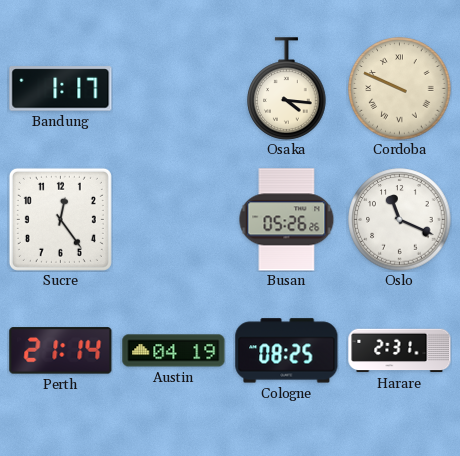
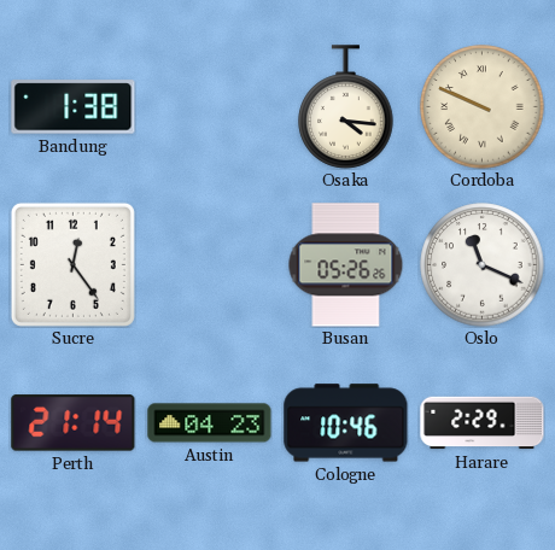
Bandung: 1:17 -> 1:38
Austin: 04:19 -> 04:23
Cologne: 08:25 -> 10:46
Harare: 2:31 -> 2:29
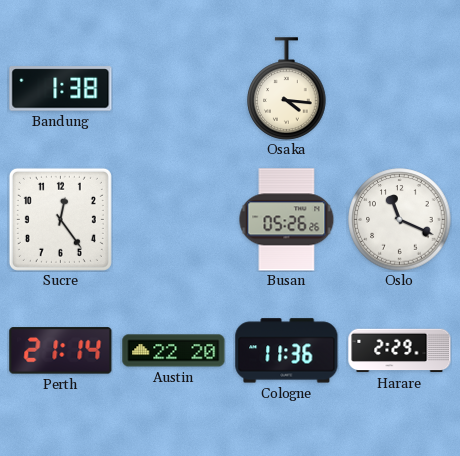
Cordoba: 9:49 -> none
Austin: 04:23 -> 22:20
Cologne: 10:46 -> 11:36
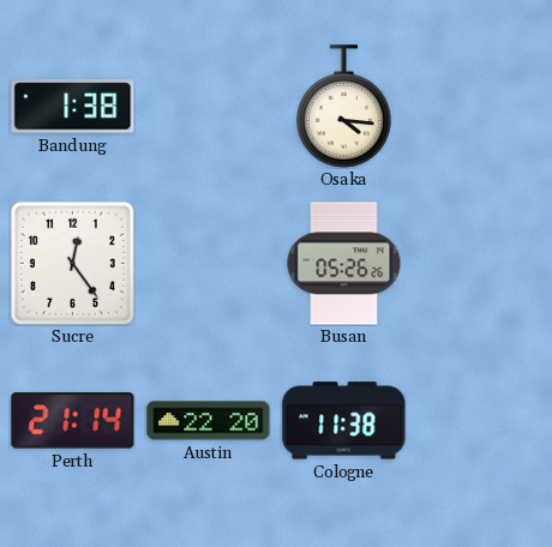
Oslo: 11:19 -> none
Cologne: 11:36 -> 11:38
Harare: 2:29 -> none
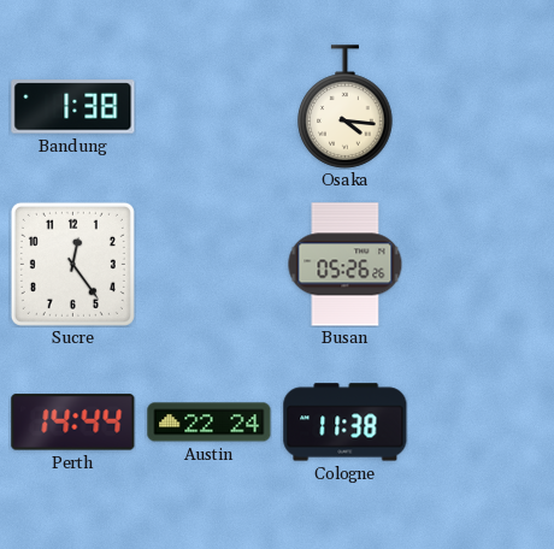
Perth: 21:14 -> 14:44
Austin: 22:20 -> 22:24
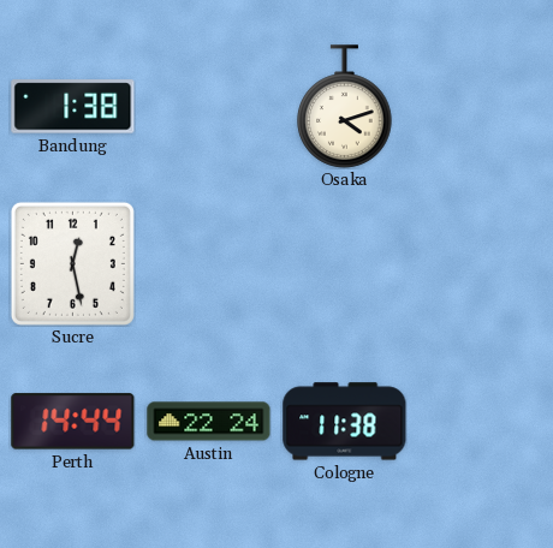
Osaka: 4:16 -> 4:12
Sucre: 12:24 -> 12:28
Busan: 05:26 -> none
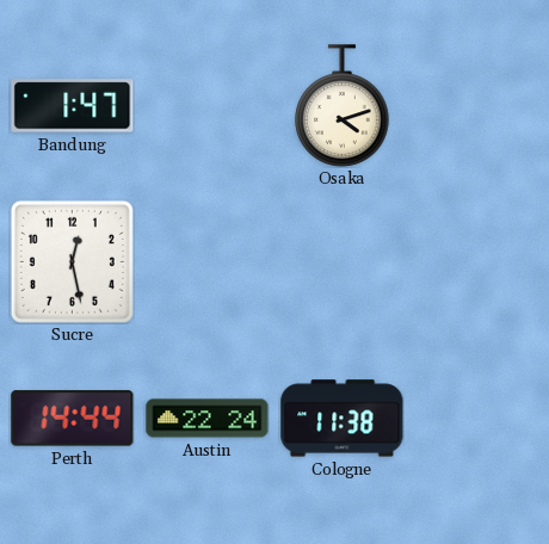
Bandung: 1:38 -> 1:47
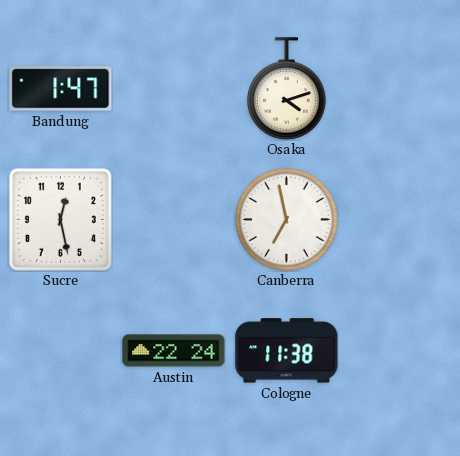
Canberra: none -> 6:58
Perth: 14:44 -> none
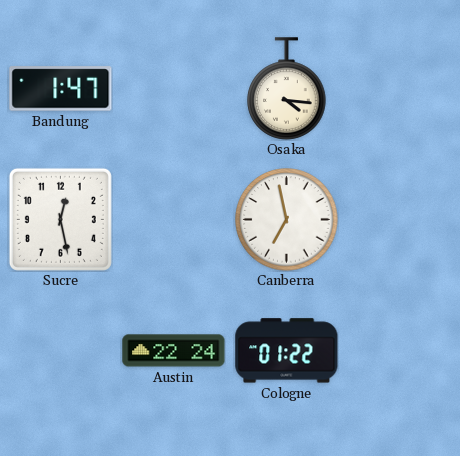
Osaka: 4:12 -> 4:16
Cologne: 11:38 -> 01:22
